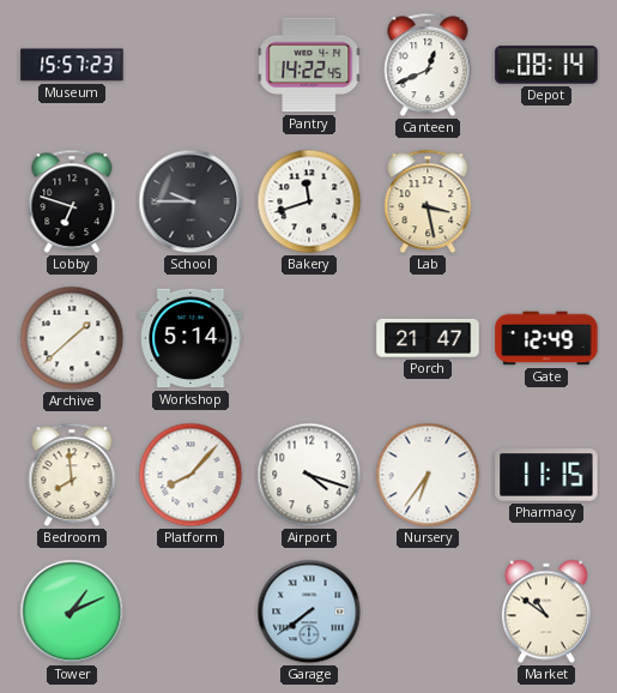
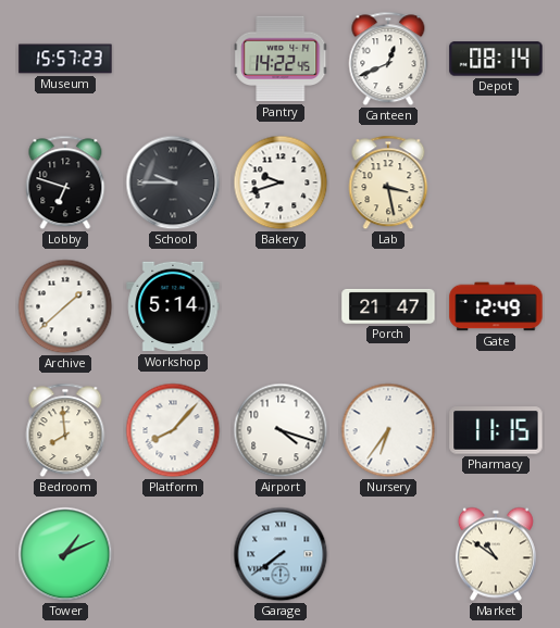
Bakery: 11:42 -> 9:42
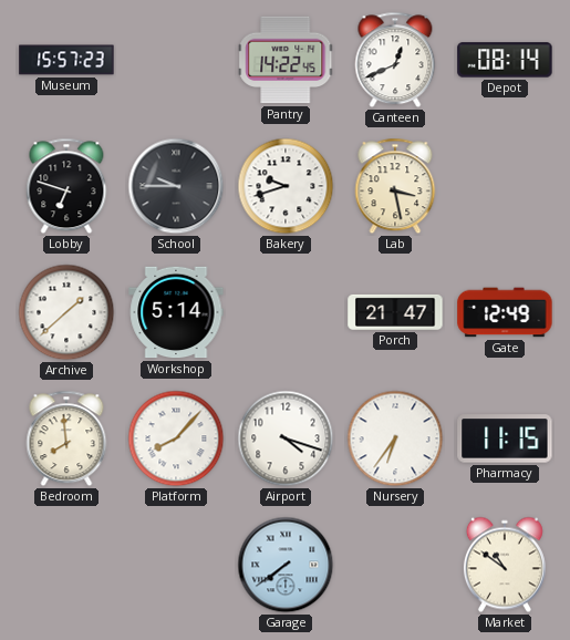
Tower: 1:11 -> none
